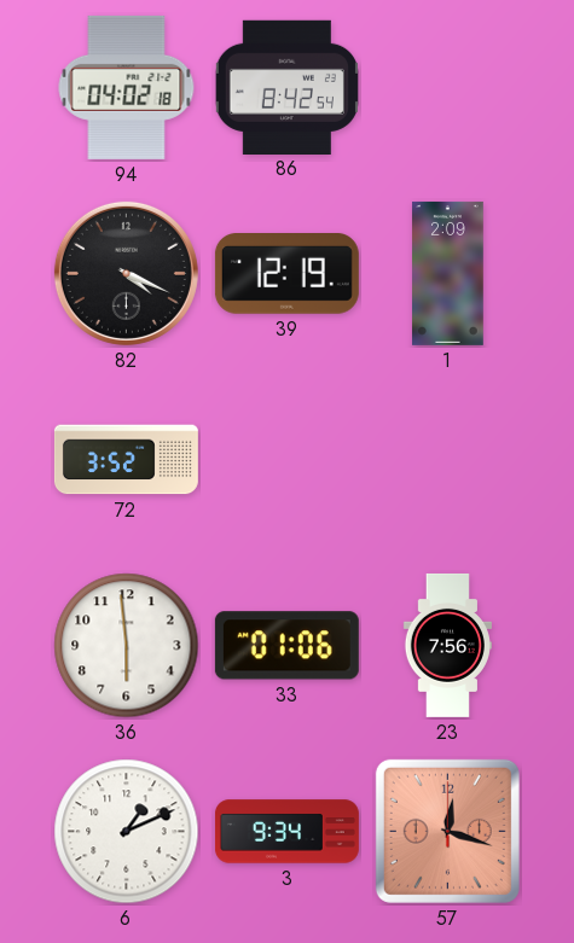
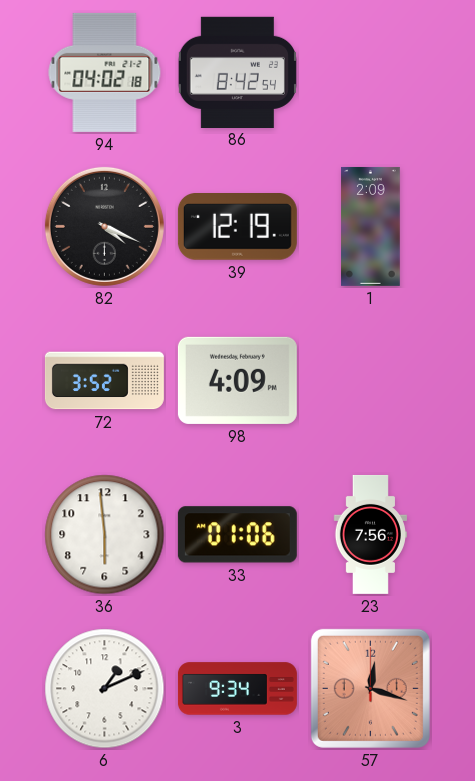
98: none -> 4:09
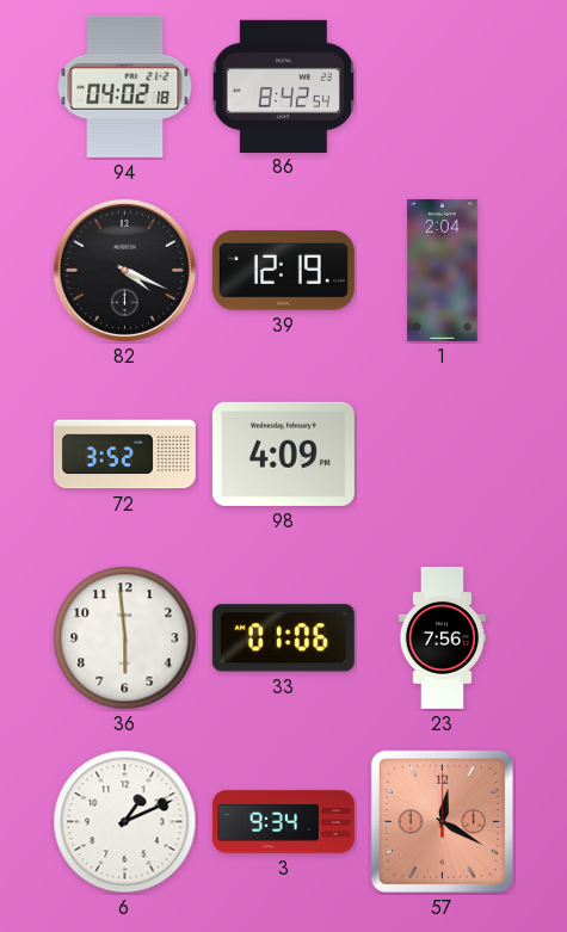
1: 2:09 -> 2:04
57: 12:18 -> 12:20
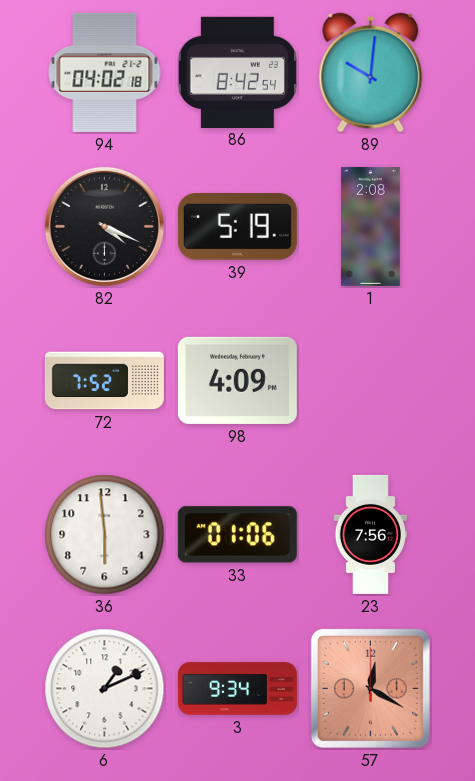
89: none -> 10:01
39: 12:19 -> 5:19
1: 2:04 -> 2:08
72: 3:52 -> 7:52
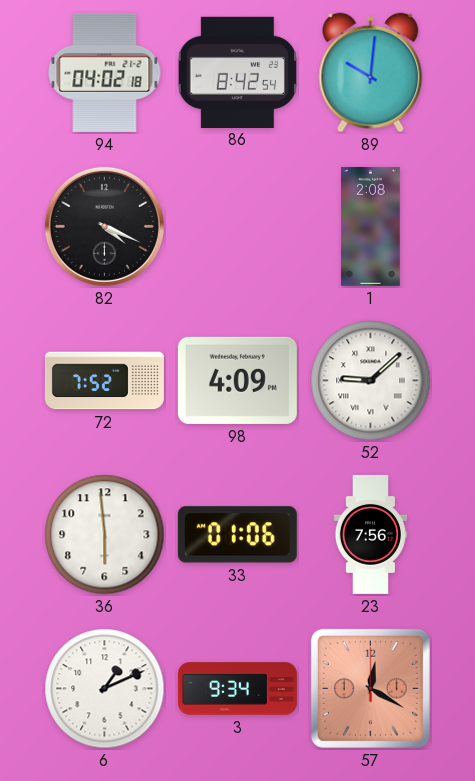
39: 5:19 -> none
52: none -> 9:08
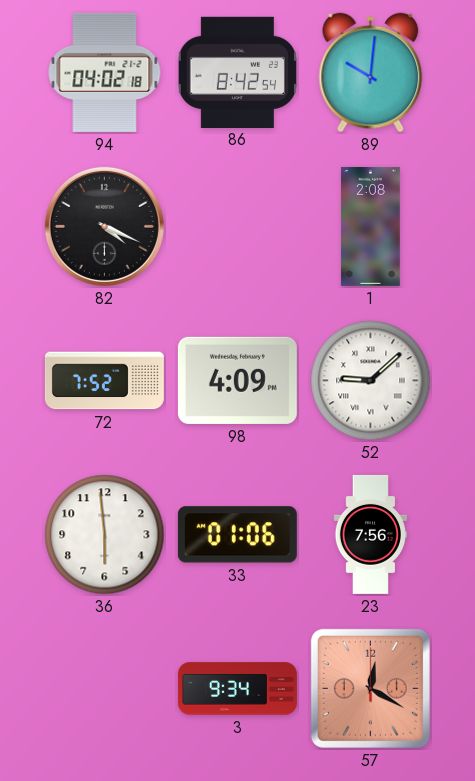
6: 1:11 -> none
